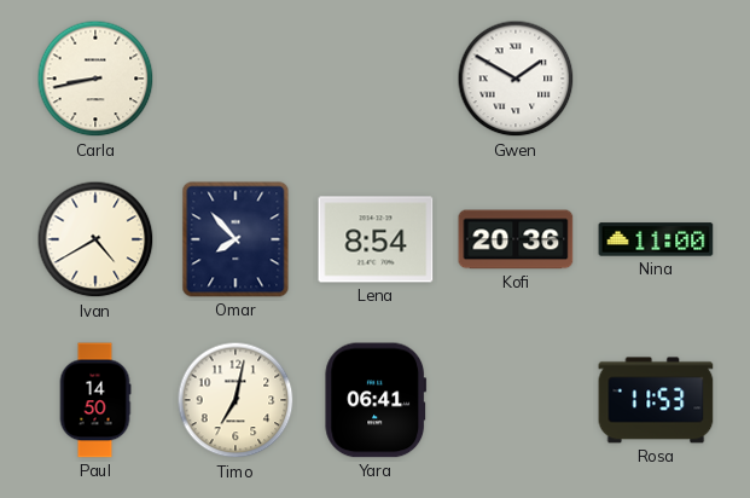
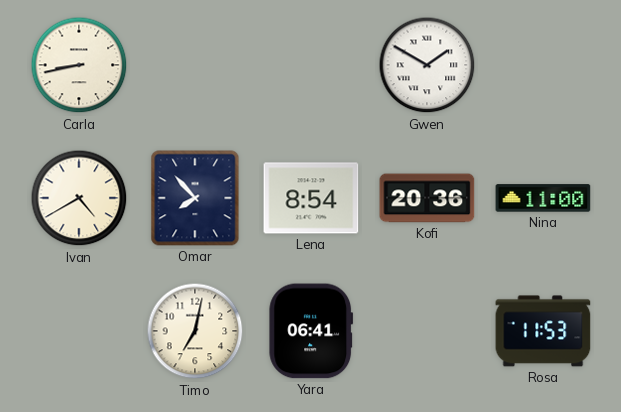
Paul: 14:50 -> none
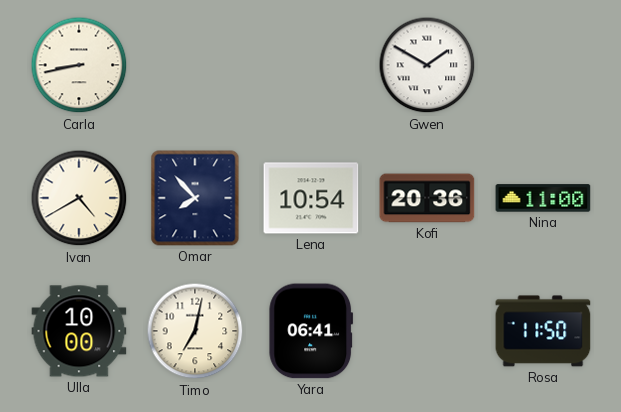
Lena: 8:54 -> 10:54
Ulla: none -> 10:00
Rosa: 11:53 -> 11:50
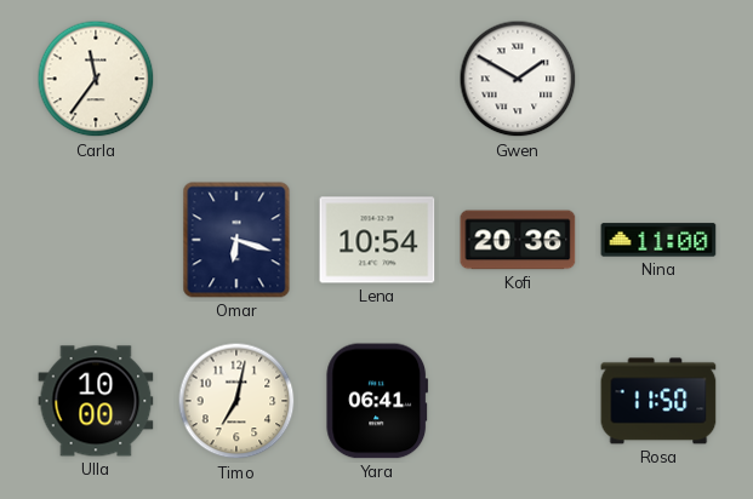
Carla: 8:43 -> 11:36
Ivan: 4:40 -> none
Omar: 7:53 -> 6:18
